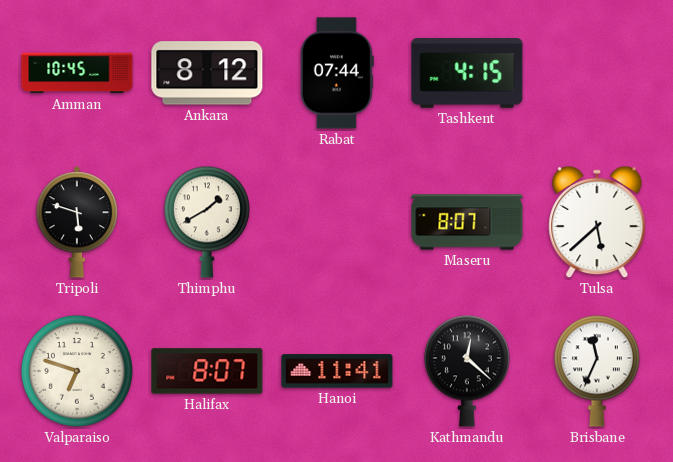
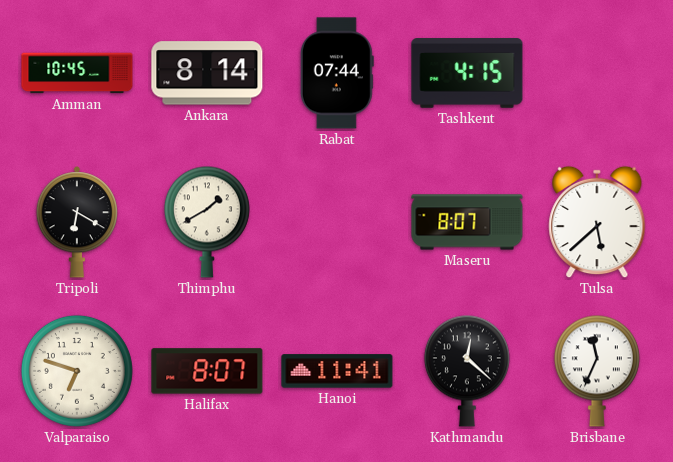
Ankara: 8:12 -> 8:14
Tripoli: 5:48 -> 6:20
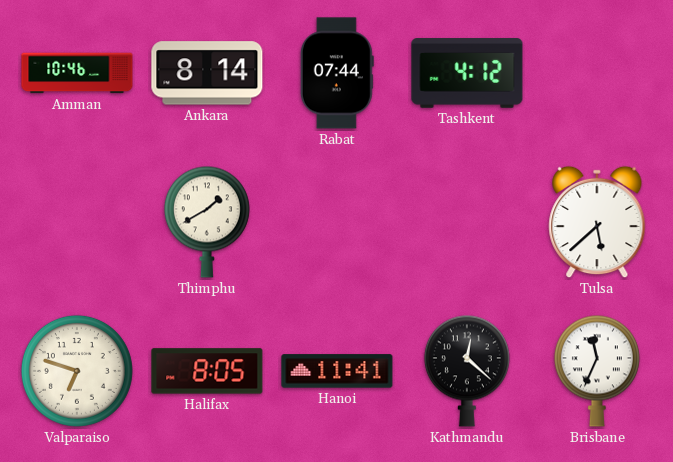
Amman: 10:45 -> 10:46
Tashkent: 4:15 -> 4:12
Tripoli: 6:20 -> none
Maseru: 8:07 -> none
Halifax: 8:07 -> 8:05
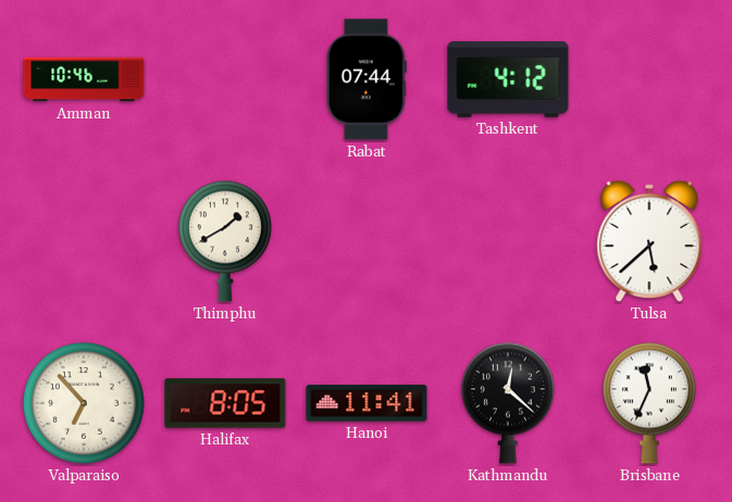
Ankara: 8:14 -> none
Valparaiso: 6:48 -> 6:53
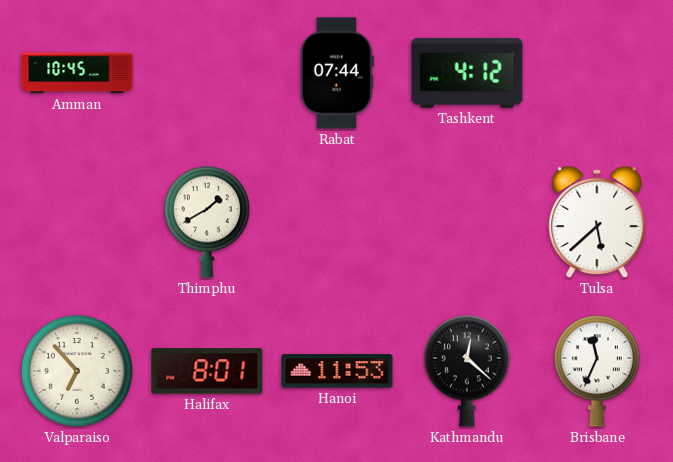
Amman: 10:46 -> 10:45
Halifax: 8:05 -> 8:01
Hanoi: 11:41 -> 11:53
